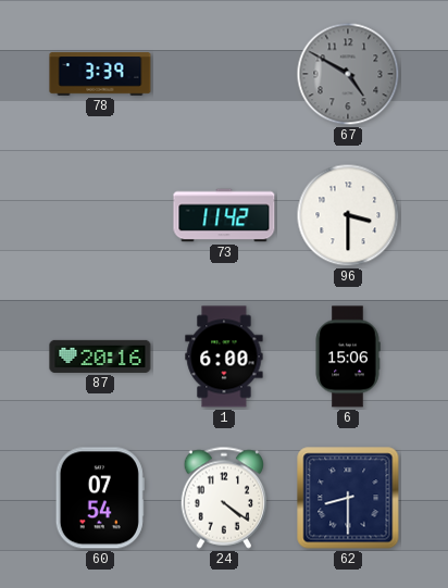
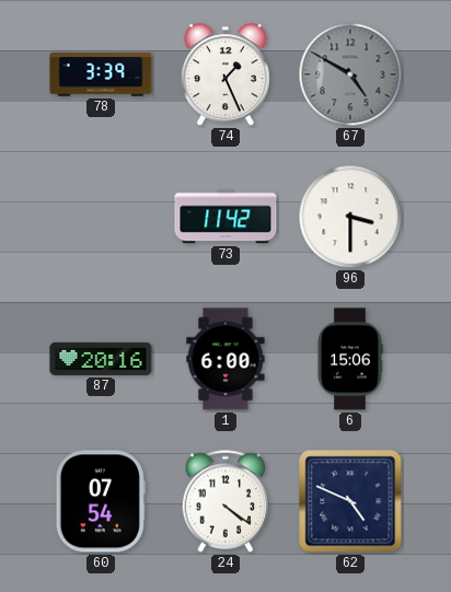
74: none -> 1:26
62: 8:30 -> 4:49
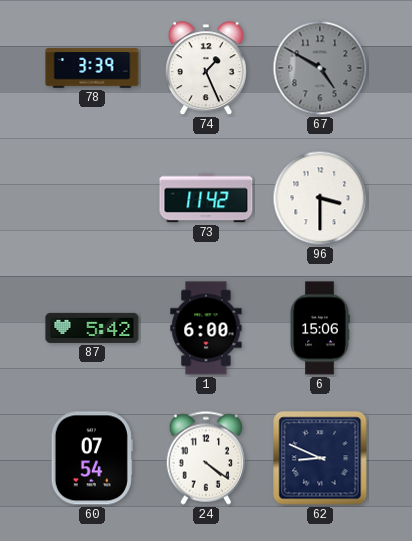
87: 20:16 -> 5:42
62: 4:49 -> 8:49
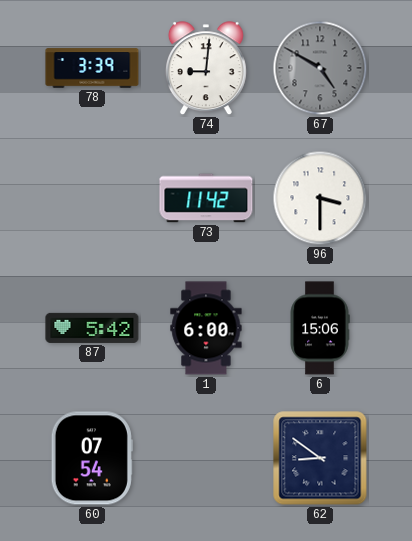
74: 1:26 -> 9:01
24: 4:21 -> none
62: 8:49 -> 8:51
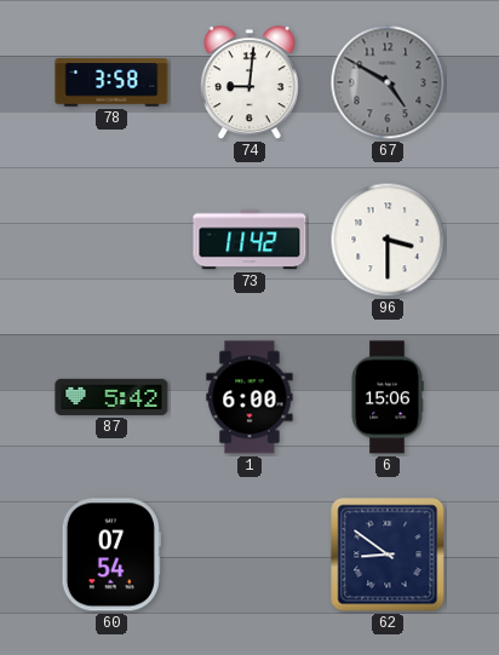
78: 3:39 -> 3:58
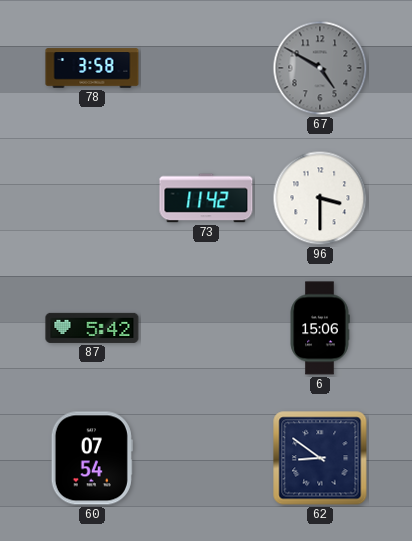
74: 9:01 -> none
1: 6:00 -> none
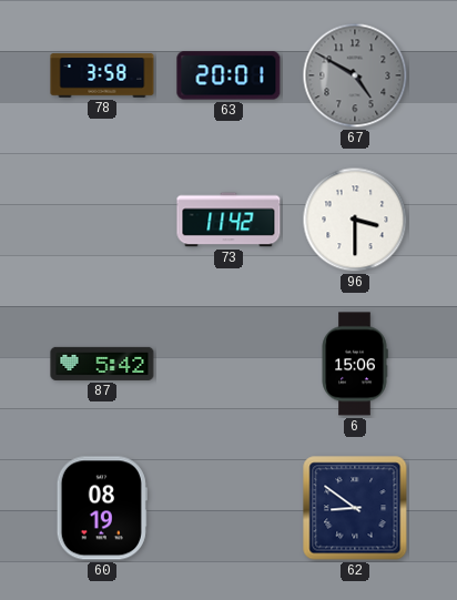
63: none -> 20:01
60: 07:54 -> 08:19
